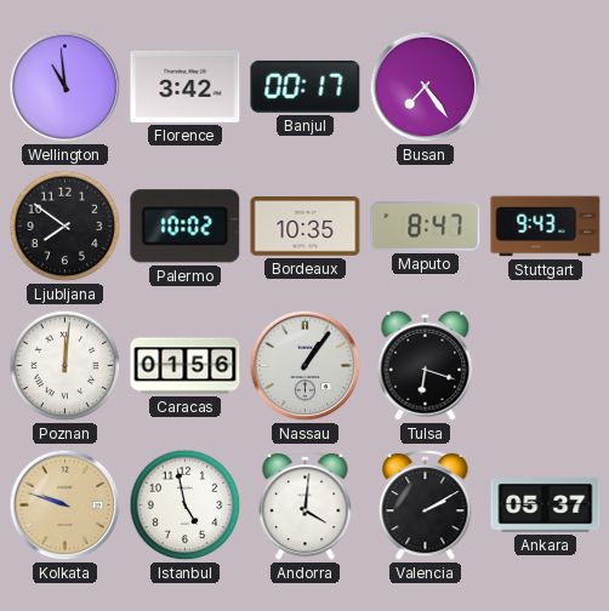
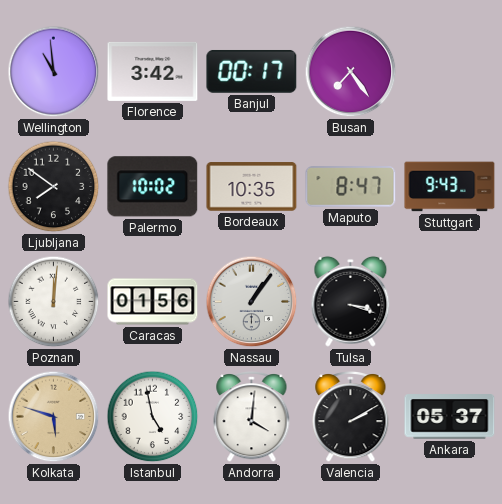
Tulsa: 6:18 -> 3:18
Kolkata: 9:48 -> 5:48
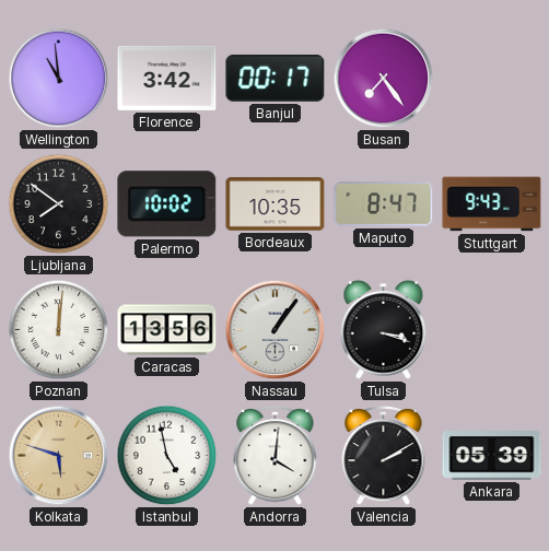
Caracas: 01:56 -> 13:56
Ankara: 05:37 -> 05:39
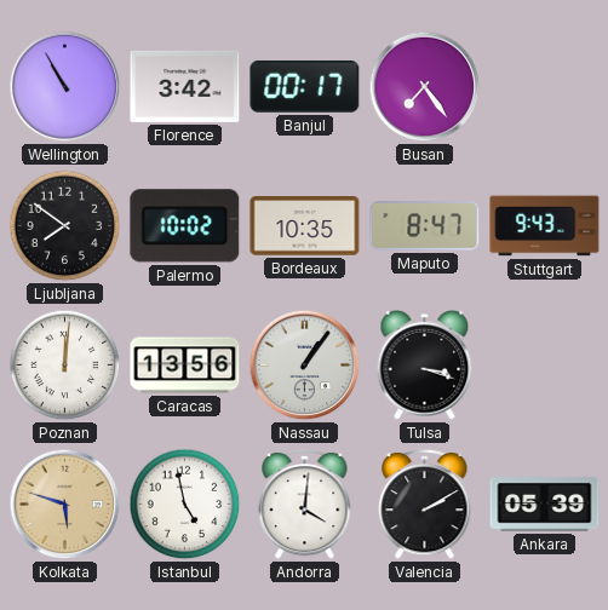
Wellington: 10:59 -> 10:55
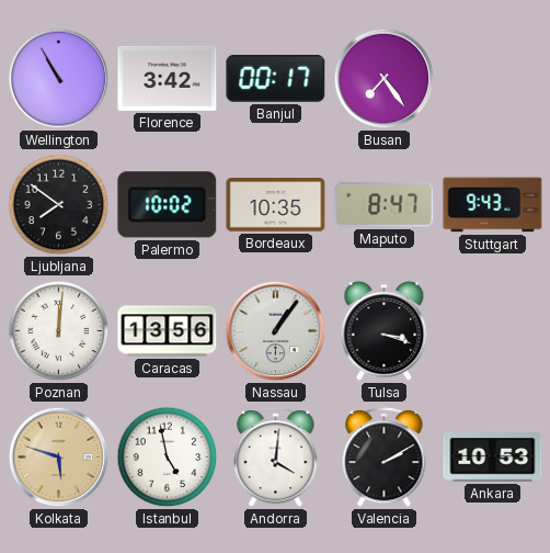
Ankara: 05:39 -> 10:53
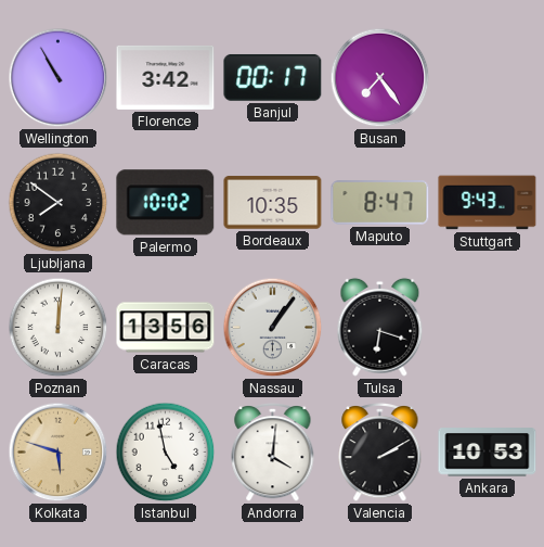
Tulsa: 3:18 -> 6:18
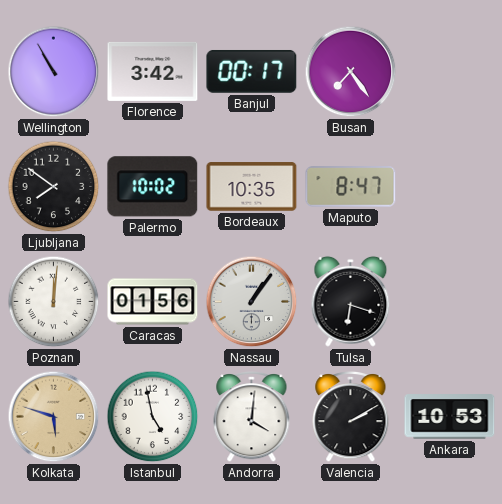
Stuttgart: 9:43 -> none
Caracas: 13:56 -> 01:56
